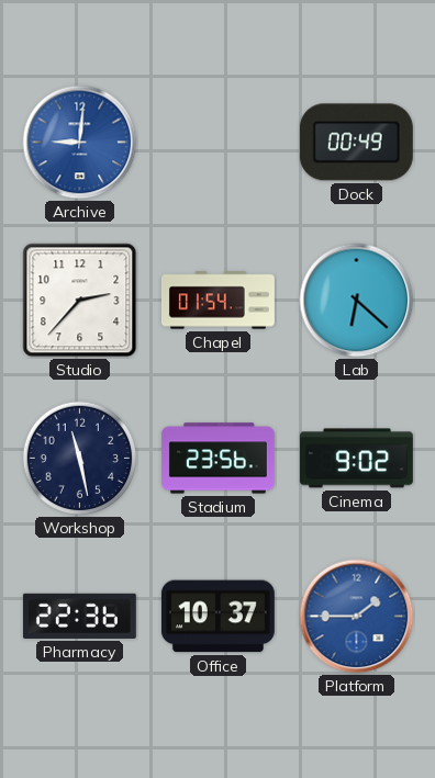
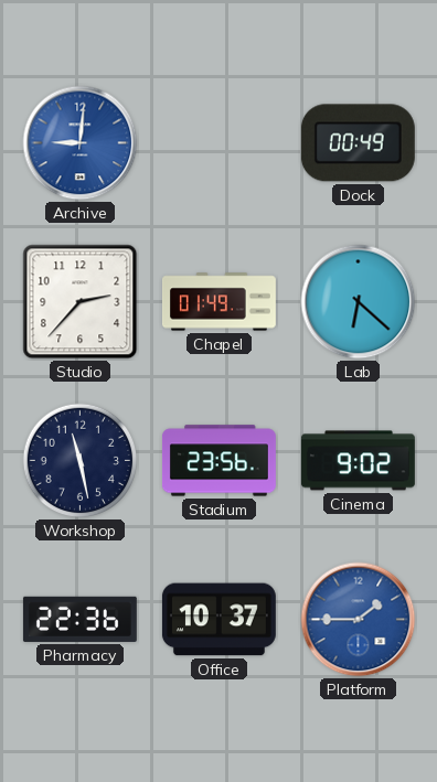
Chapel: 01:54 -> 01:49
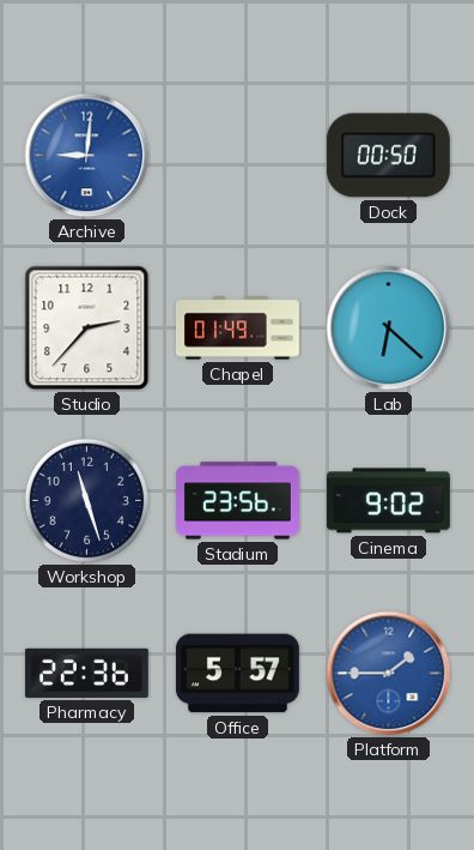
Dock: 00:49 -> 00:50
Workshop: 11:28 -> 11:27
Office: 10:37 -> 5:57
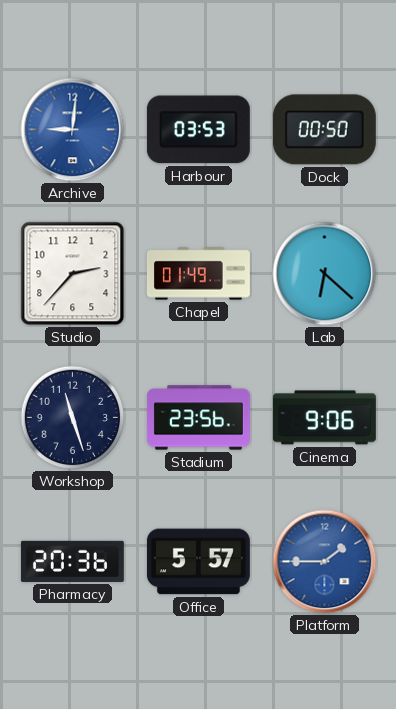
Harbour: none -> 03:53
Cinema: 9:02 -> 9:06
Pharmacy: 22:36 -> 20:36
